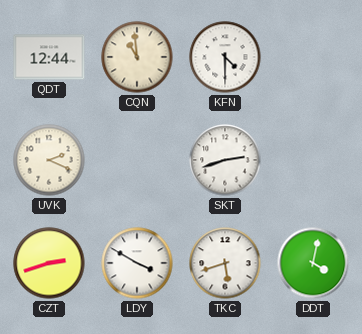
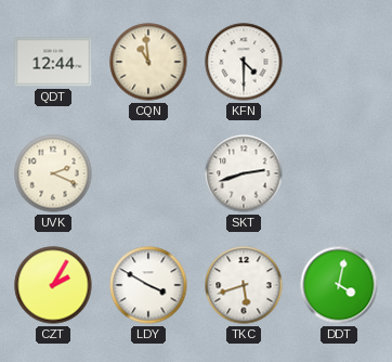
CZT: 2:42 -> 2:05
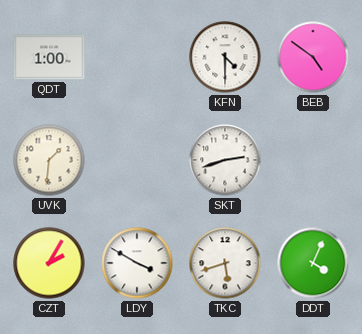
QDT: 12:44 -> 1:00
CQN: 10:59 -> none
BEB: none -> 4:51
UVK: 2:19 -> 1:31
DDT: 4:02 -> 4:04
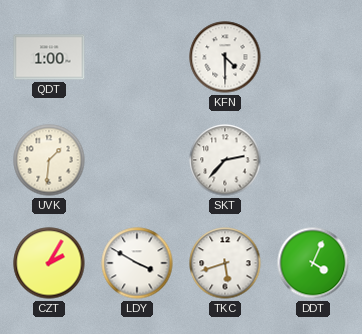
BEB: 4:51 -> none
SKT: 2:42 -> 2:37
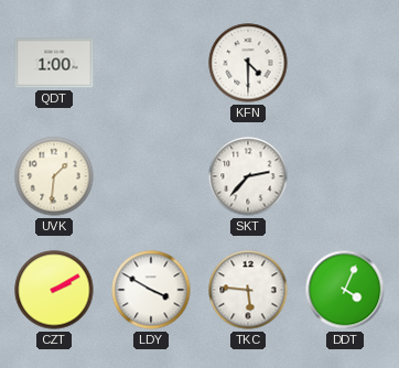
CZT: 2:05 -> 2:10
TKC: 5:42 -> 5:46
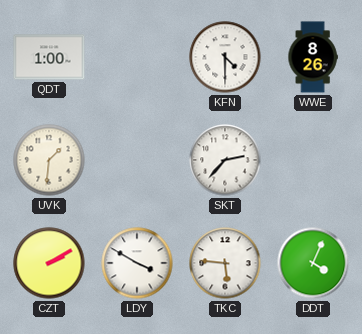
WWE: none -> 8:26
